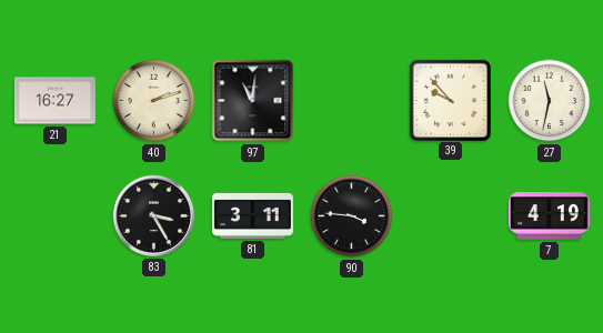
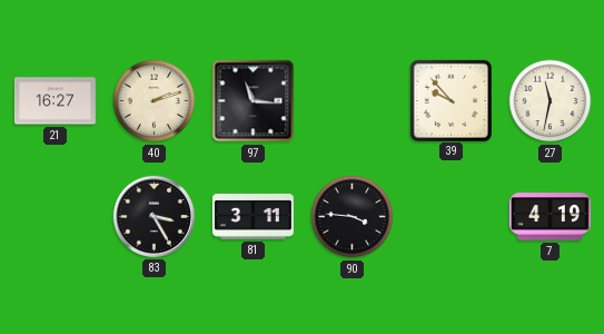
97: 11:01 -> 11:16
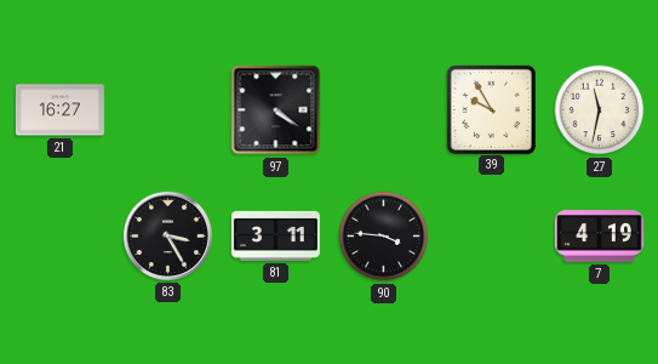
40: 2:12 -> none
97: 11:16 -> 4:21
39: 9:53 -> 9:55
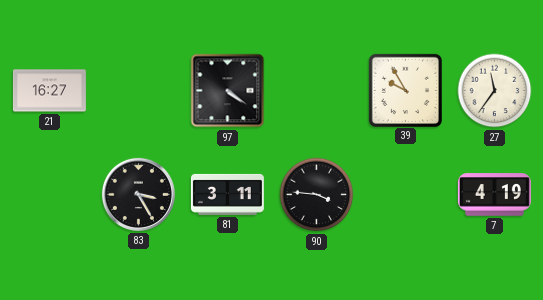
27: 11:32 -> 11:36
